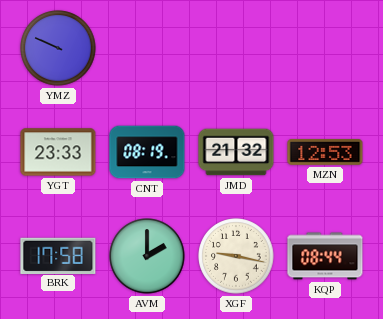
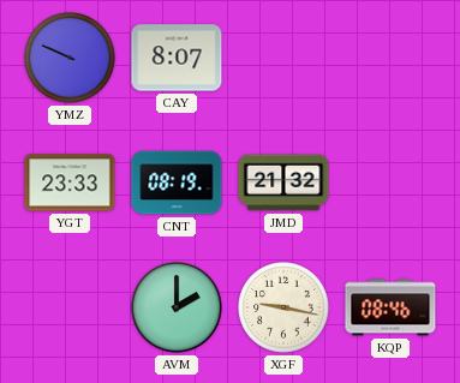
CAY: none -> 8:07
MZN: 12:53 -> none
BRK: 17:58 -> none
KQP: 08:44 -> 08:46
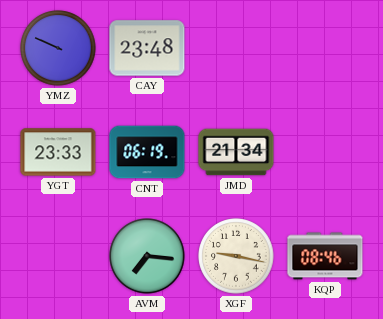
CAY: 8:07 -> 23:48
CNT: 08:19 -> 06:19
JMD: 21:32 -> 21:34
AVM: 2:00 -> 7:16
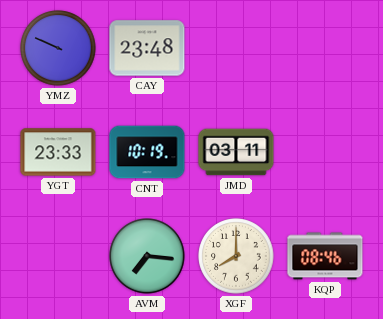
CNT: 06:19 -> 10:19
JMD: 21:34 -> 03:11
XGF: 9:17 -> 8:00
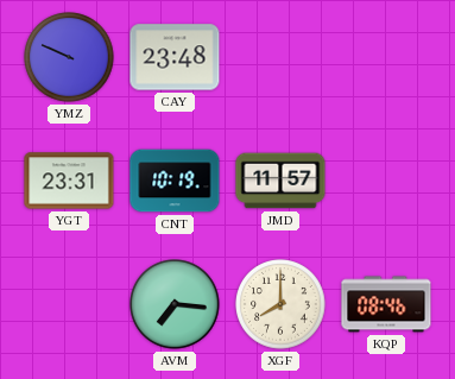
YGT: 23:33 -> 23:31
JMD: 03:11 -> 11:57
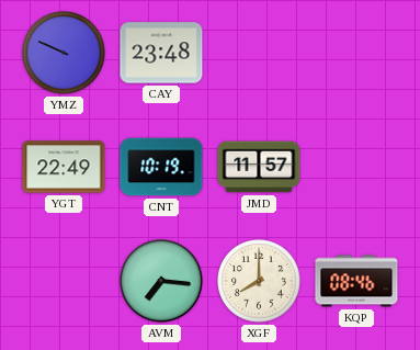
YGT: 23:31 -> 22:49
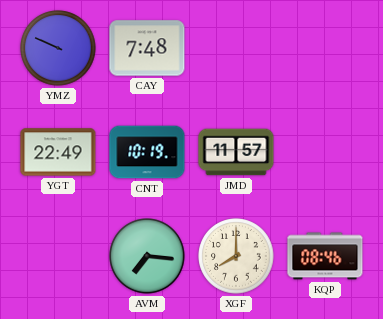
CAY: 23:48 -> 7:48
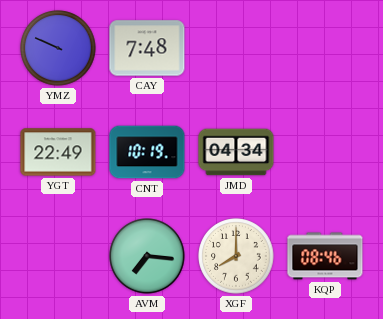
JMD: 11:57 -> 04:34
